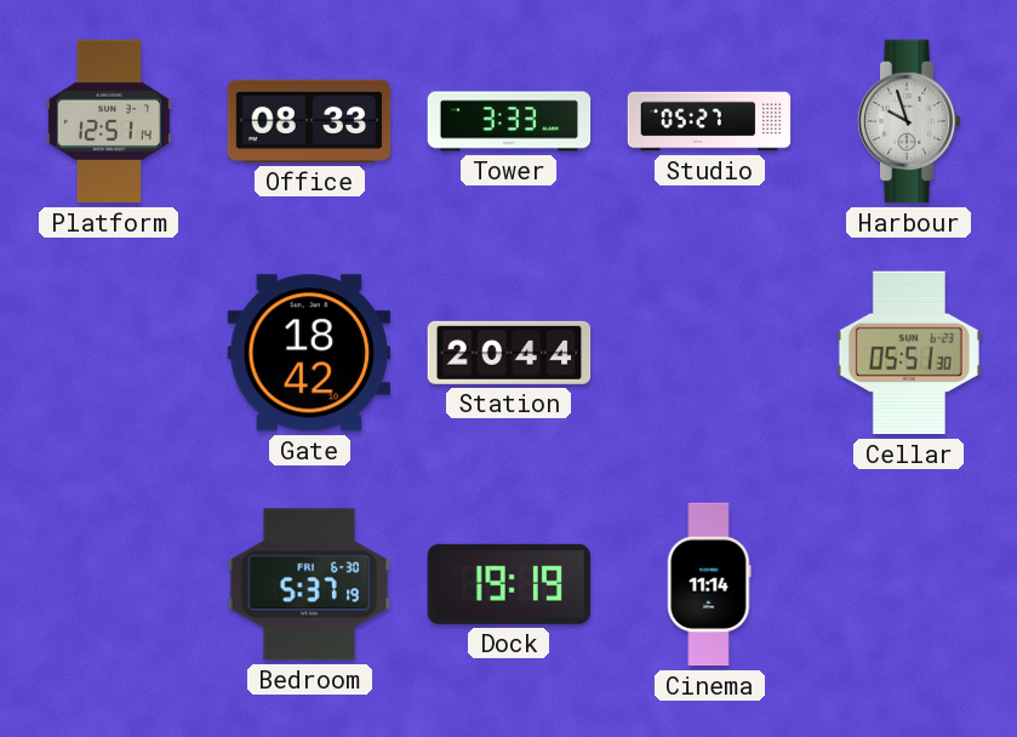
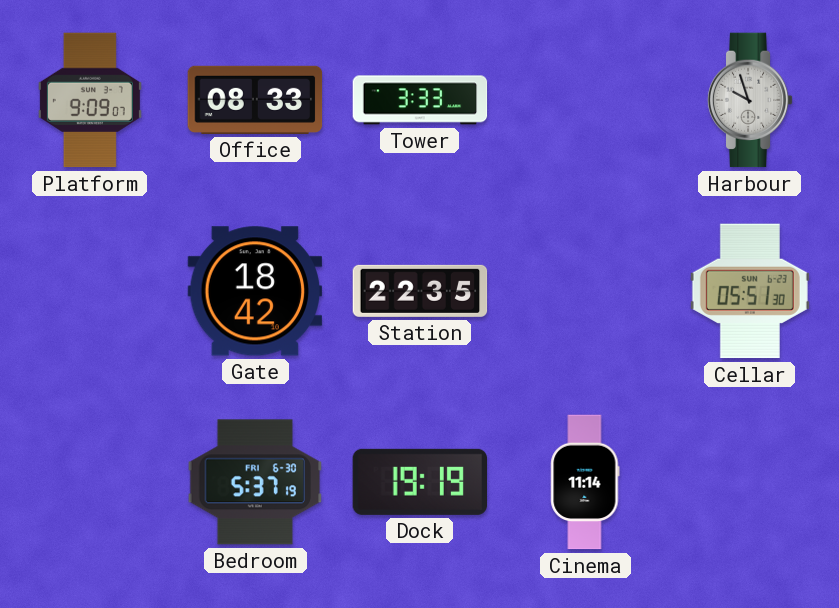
Platform: 12:51 -> 9:09
Studio: 05:27 -> none
Station: 20:44 -> 22:35
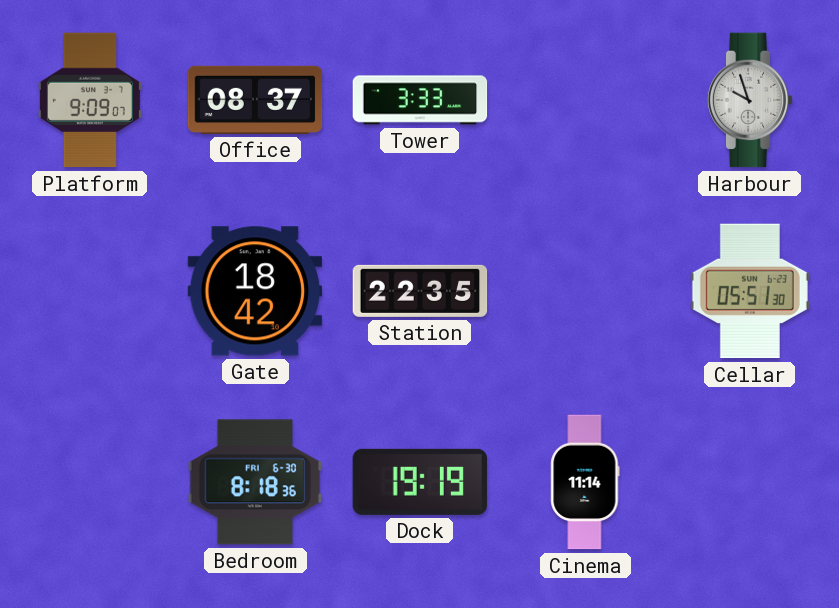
Office: 08:33 -> 08:37
Bedroom: 5:37 -> 8:18
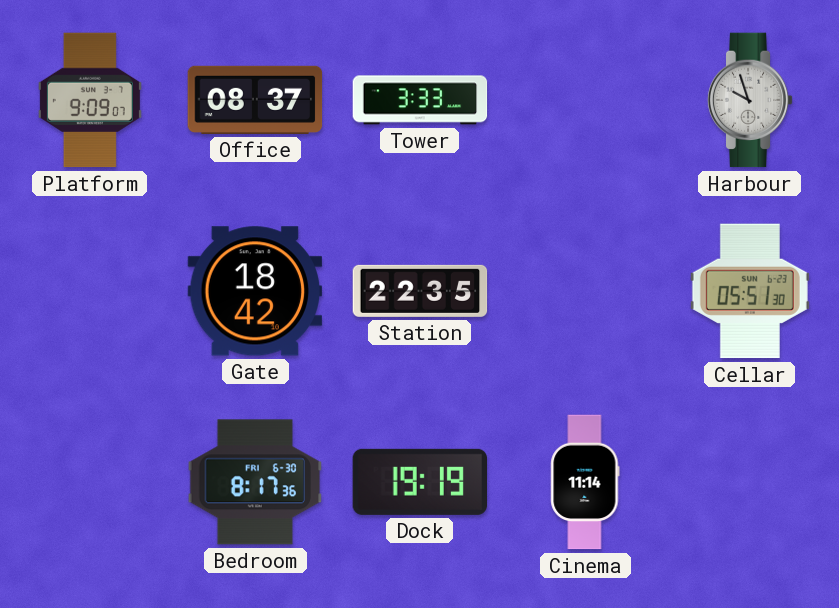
Bedroom: 8:18 -> 8:17
